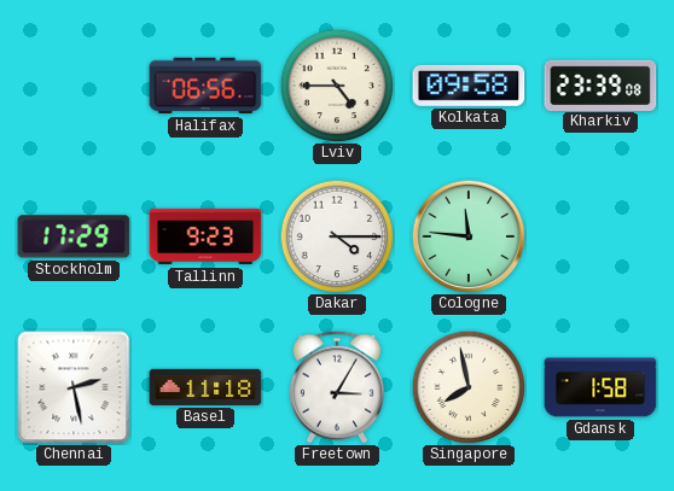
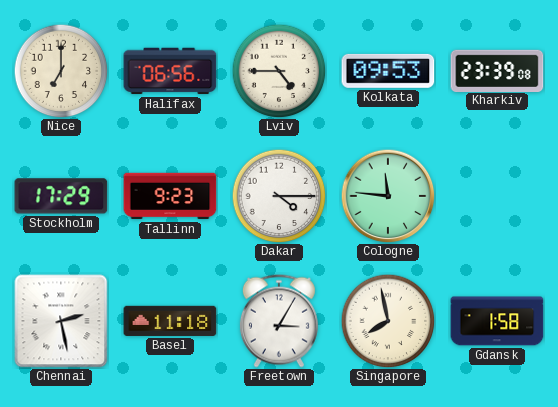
Nice: none -> 7:00
Kolkata: 09:58 -> 09:53
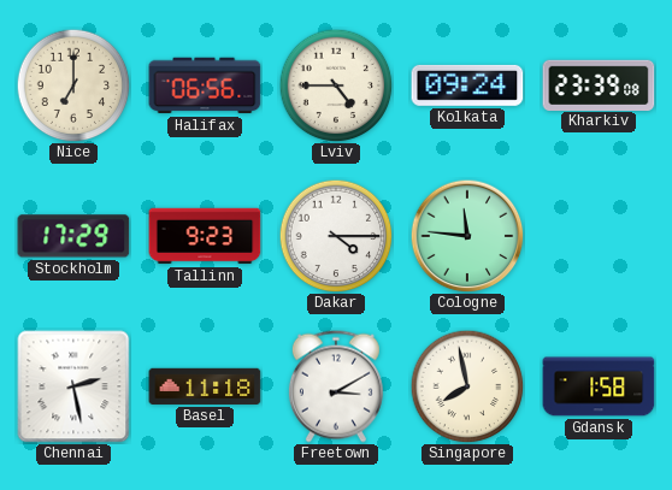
Kolkata: 09:53 -> 09:24
Freetown: 3:05 -> 3:10
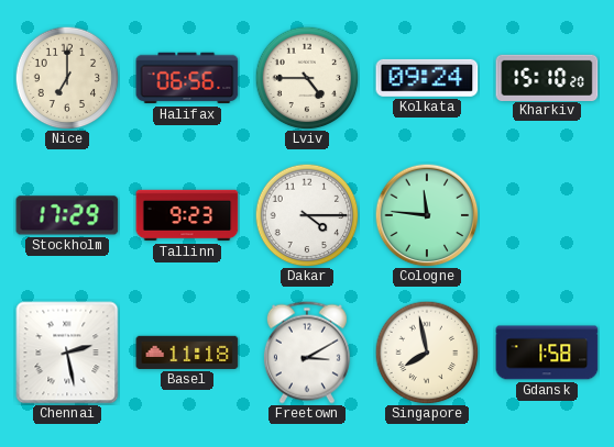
Kharkiv: 23:39 -> 15:10
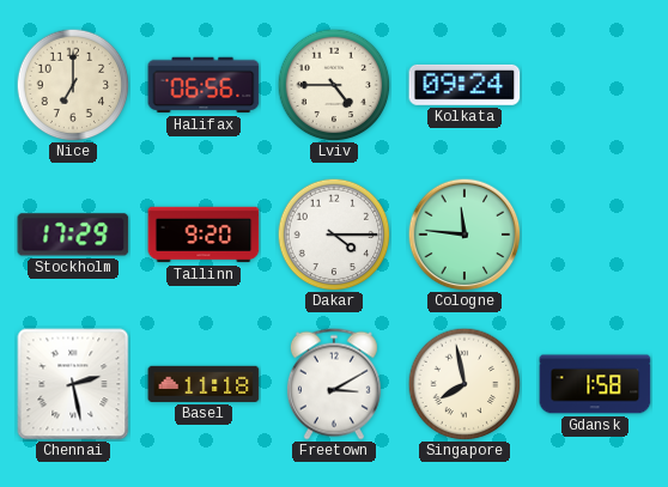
Kharkiv: 15:10 -> none
Tallinn: 9:23 -> 9:20
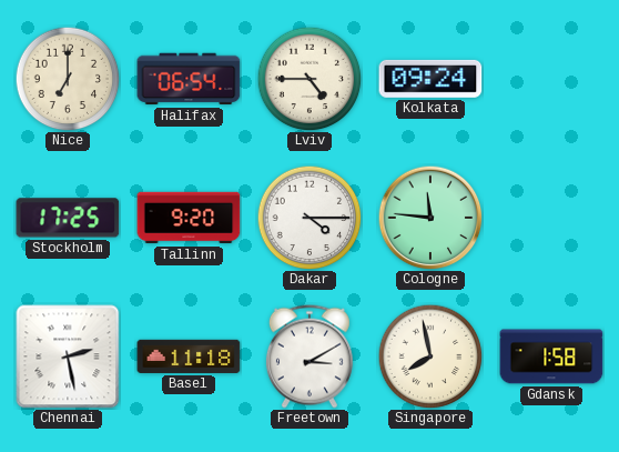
Halifax: 06:56 -> 06:54
Stockholm: 17:29 -> 17:25
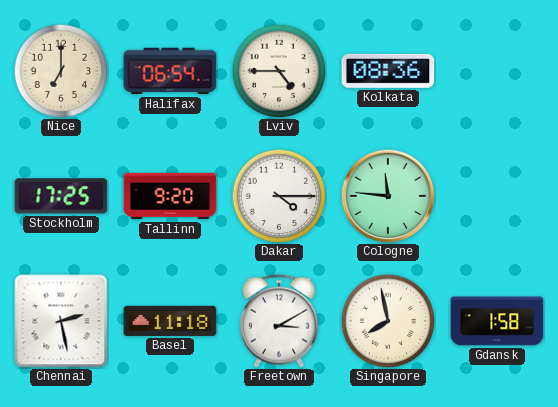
Kolkata: 09:24 -> 08:36
